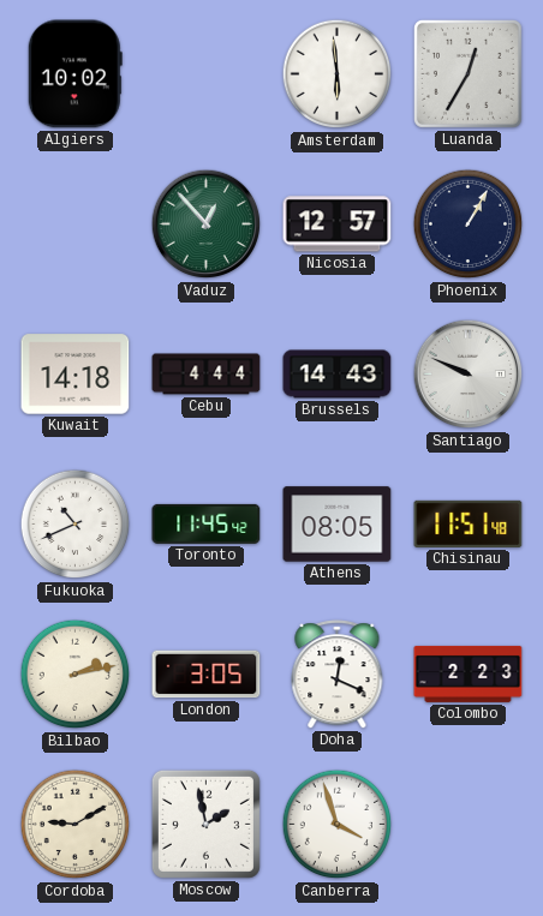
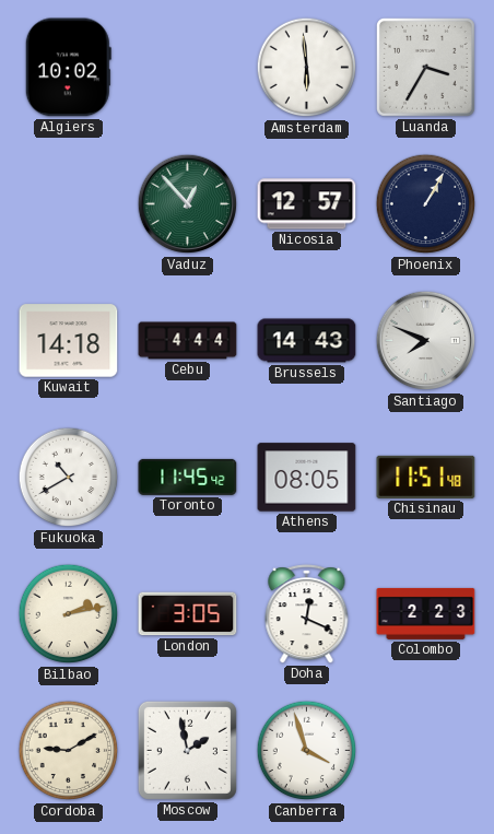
Luanda: 12:35 -> 3:35
Santiago: 9:49 -> 7:49
Fukuoka: 10:41 -> 10:40
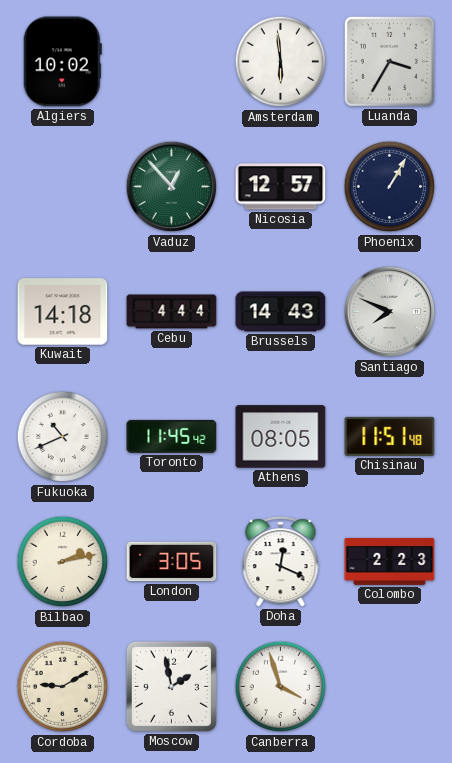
Fukuoka: 10:40 -> 10:41
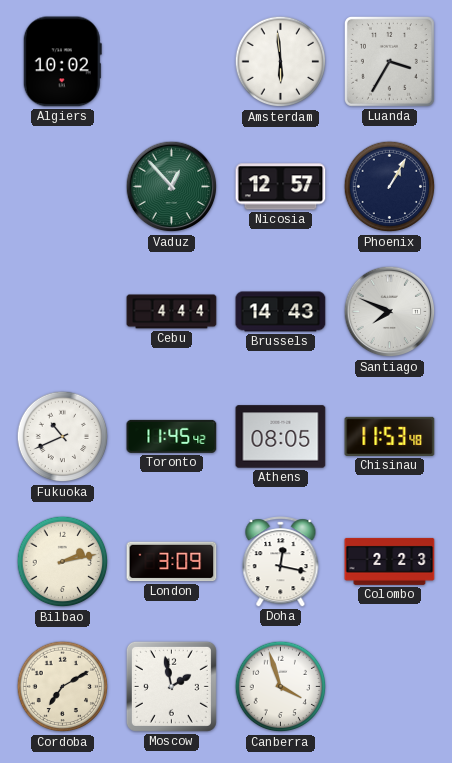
Kuwait: 14:18 -> none
Chisinau: 11:51 -> 11:53
London: 3:05 -> 3:09
Doha: 12:19 -> 12:17
Cordoba: 9:10 -> 7:10
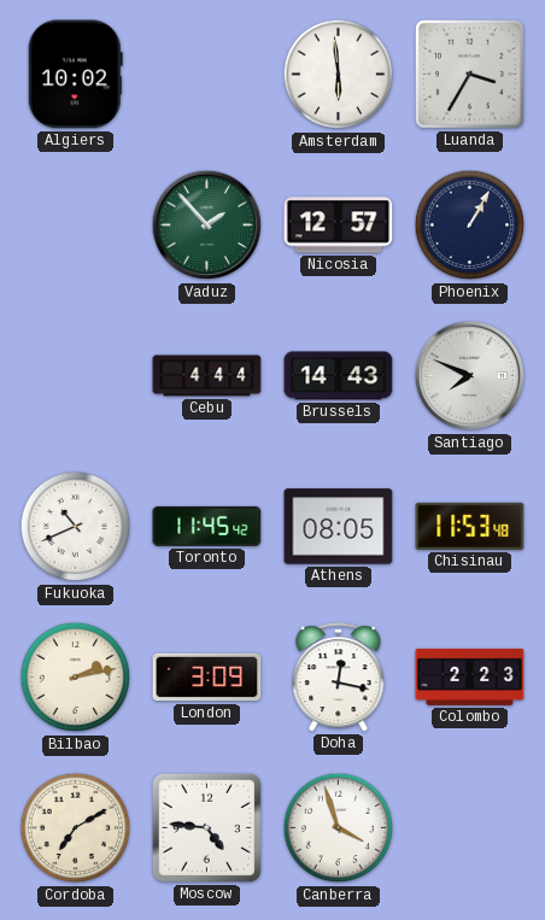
Vaduz: 12:53 -> 1:53
Moscow: 1:58 -> 4:46
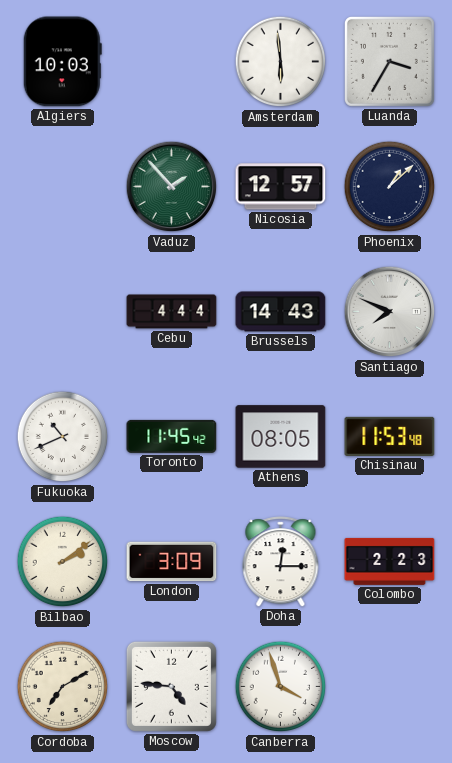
Algiers: 10:02 -> 10:03
Phoenix: 1:05 -> 1:08
Bilbao: 2:13 -> 2:09
Doha: 12:17 -> 12:15
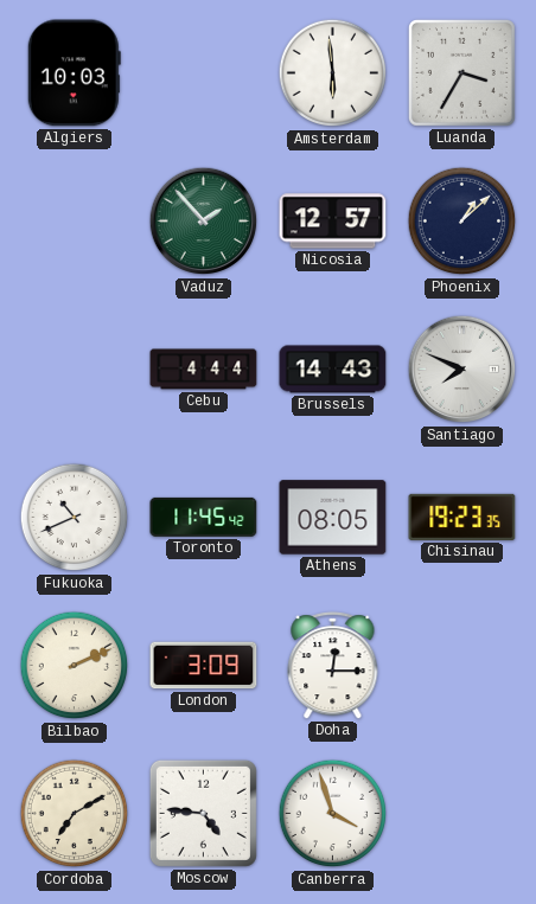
Chisinau: 11:53 -> 19:23
Bilbao: 2:09 -> 2:11
Colombo: 2:23 -> none
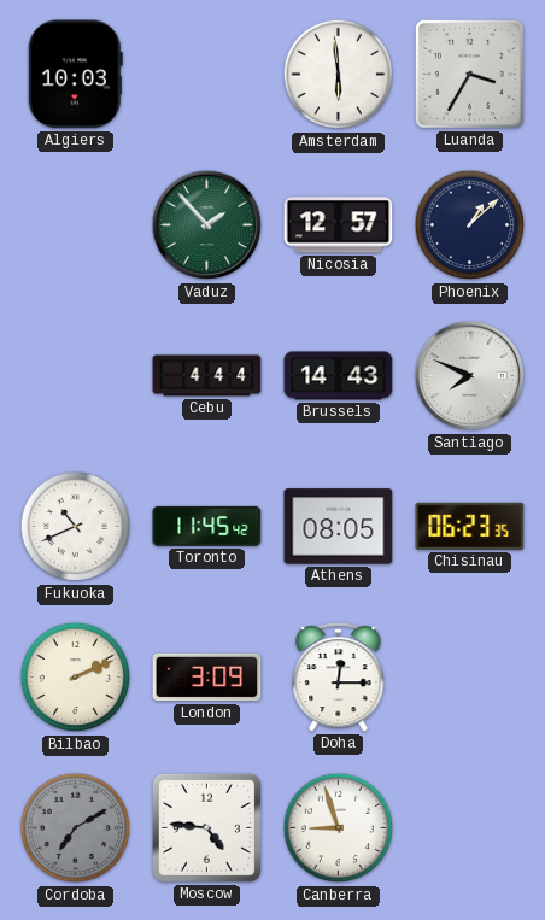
Chisinau: 19:23 -> 06:23
Cordoba dial: cream -> grey
Canberra: 3:57 -> 8:57
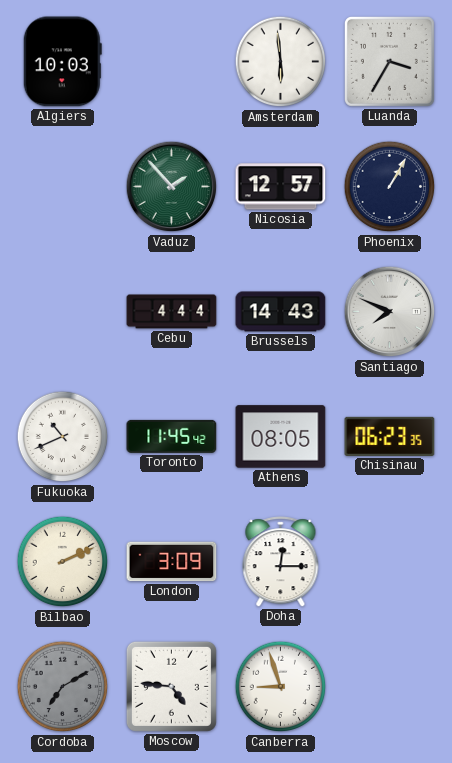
Phoenix: 1:08 -> 1:05
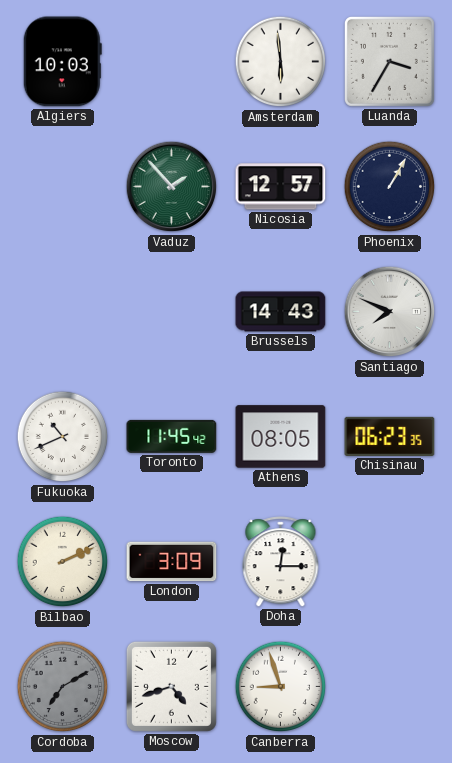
Cebu: 4:44 -> none
Moscow: 4:46 -> 4:42
